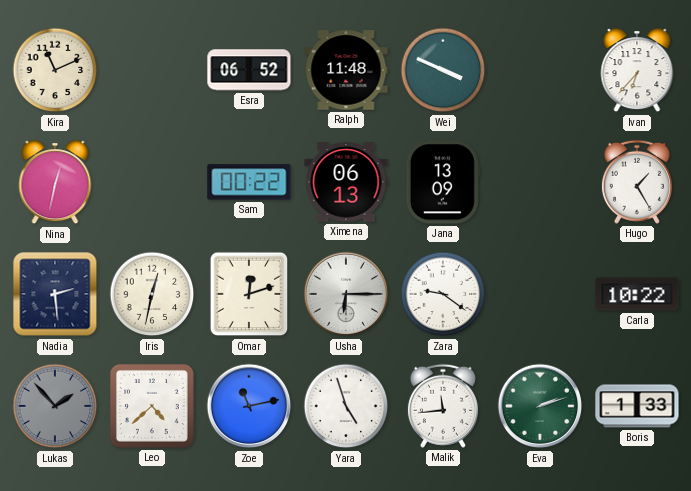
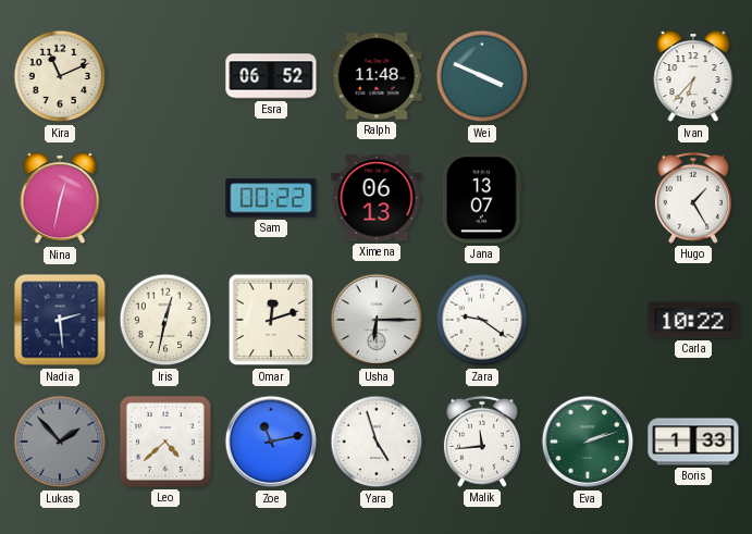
Jana: 13:09 -> 13:07
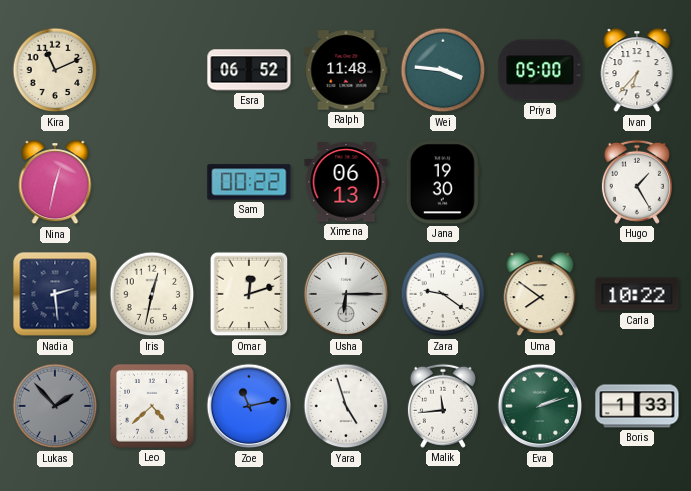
Wei: 3:49 -> 3:46
Priya: none -> 05:00
Jana: 13:07 -> 19:30
Uma: none -> 7:51
